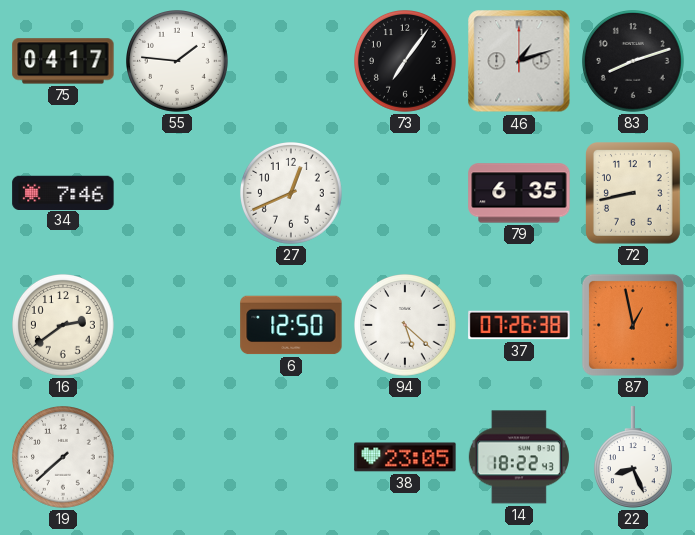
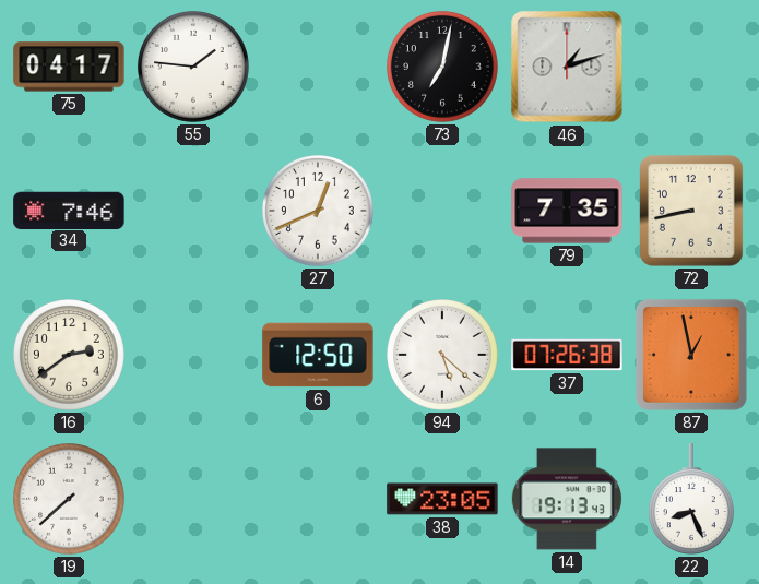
73: 7:06 -> 7:02
83: 8:12 -> none
79: 6:35 -> 7:35
14: 18:22 -> 19:13
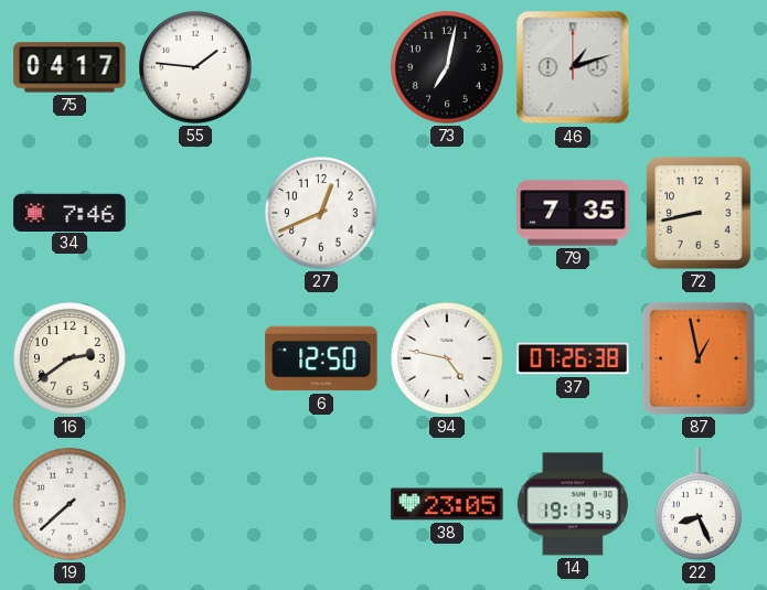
94: 5:22 -> 4:47
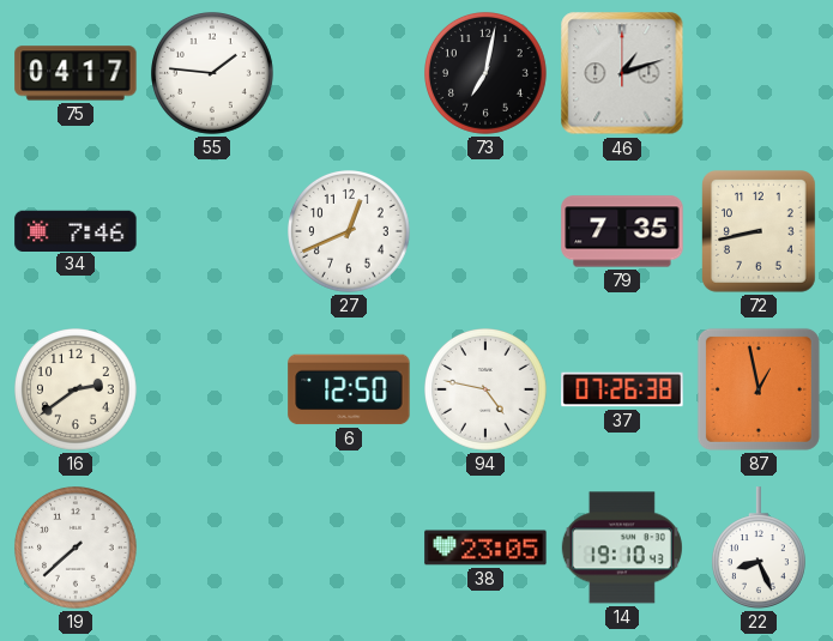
14: 19:13 -> 19:10
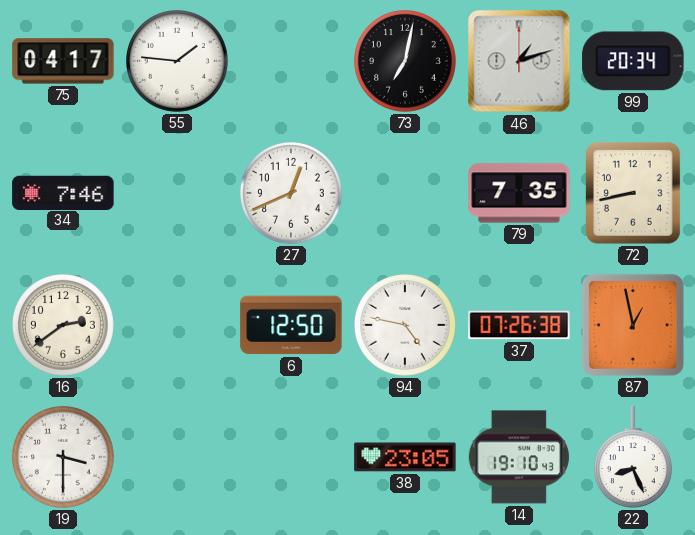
99: none -> 20:34
19: 7:38 -> 3:30
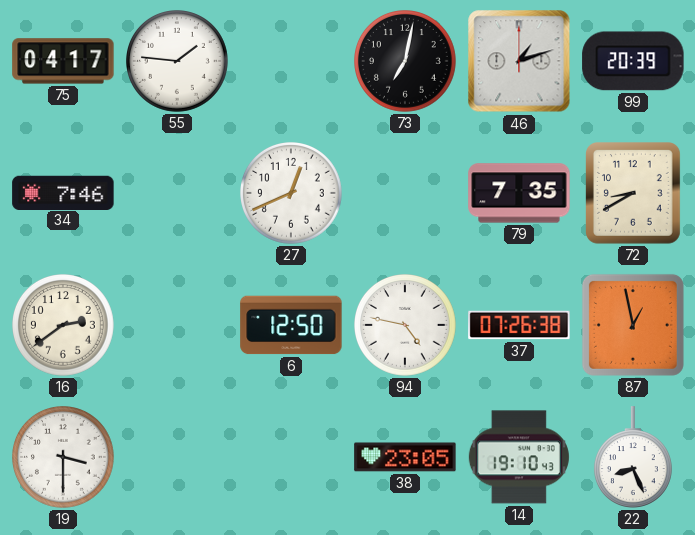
99: 20:34 -> 20:39
72: 8:43 -> 8:40
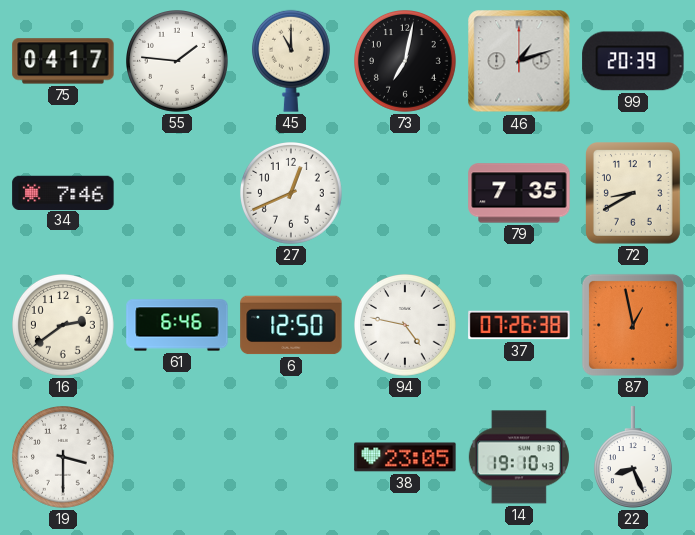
45: none -> 11:00
61: none -> 6:46
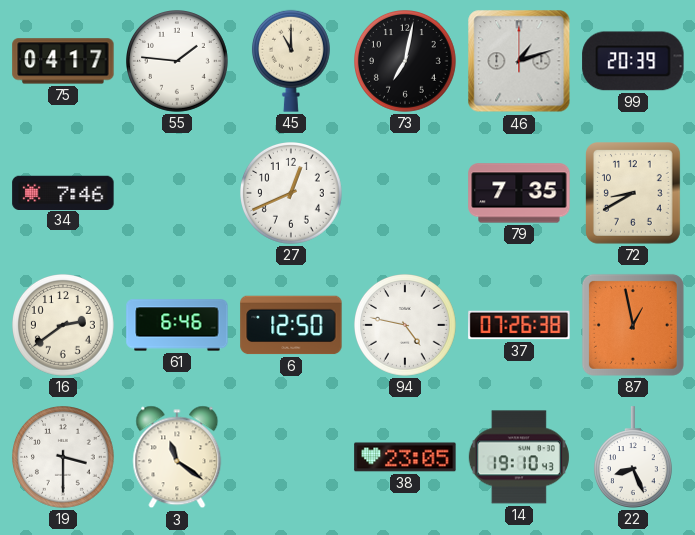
3: none -> 11:21
